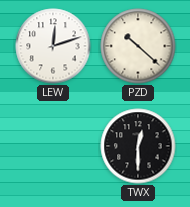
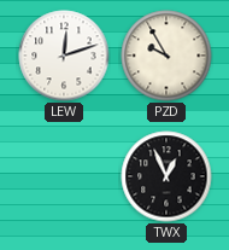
PZD: 10:22 -> 9:55
TWX: 12:30 -> 12:56
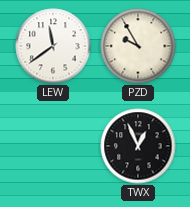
LEW: 12:12 -> 11:39
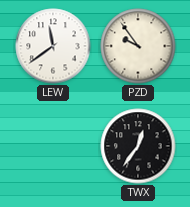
PZD: 9:55 -> 9:54
TWX: 12:56 -> 12:36
